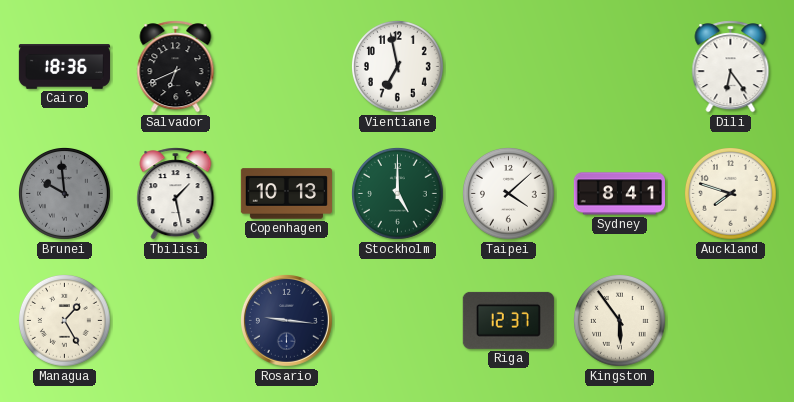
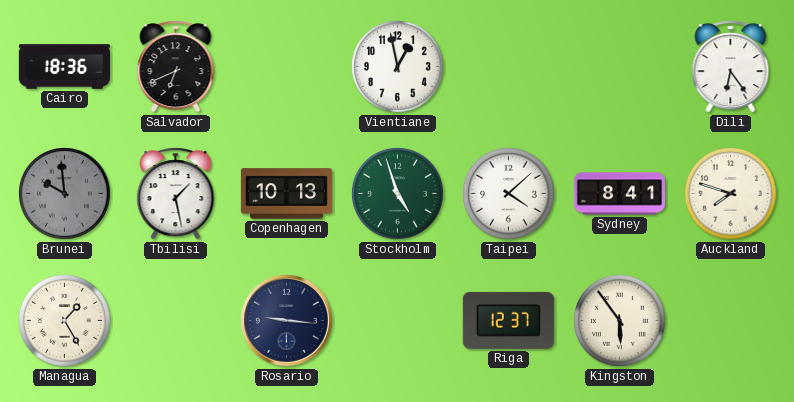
Vientiane: 6:58 -> 12:58
Stockholm: 5:00 -> 4:57
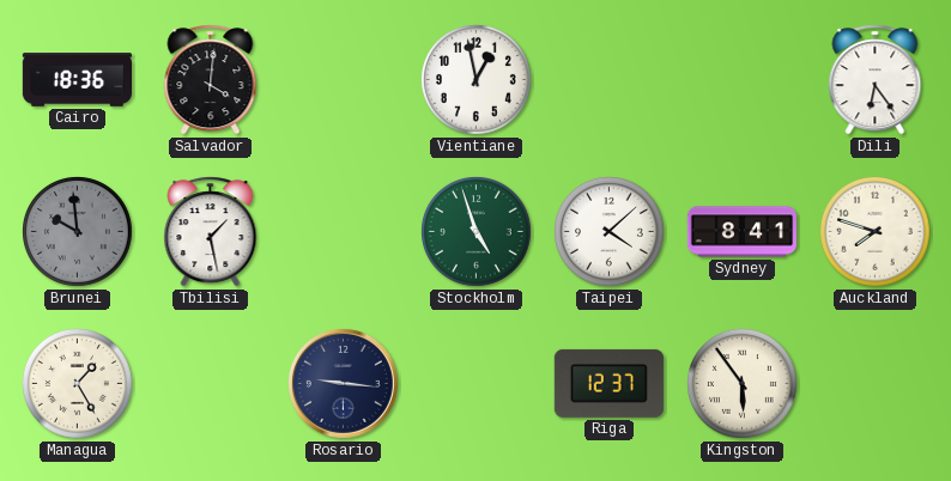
Salvador: 6:41 -> 4:01
Copenhagen: 10:13 -> none
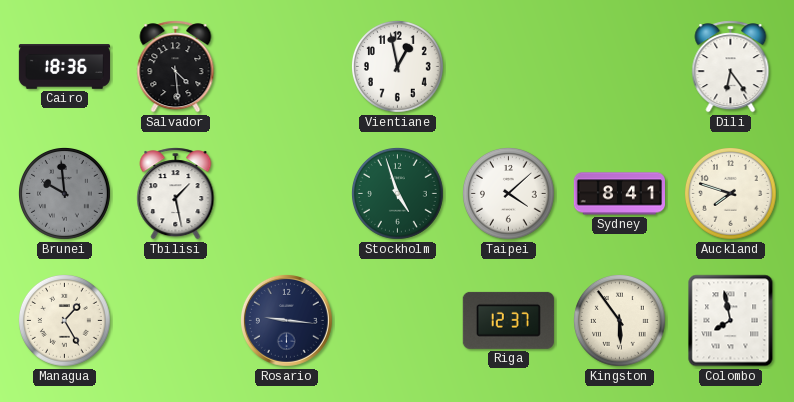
Salvador: 4:01 -> 4:29
Colombo: none -> 7:58
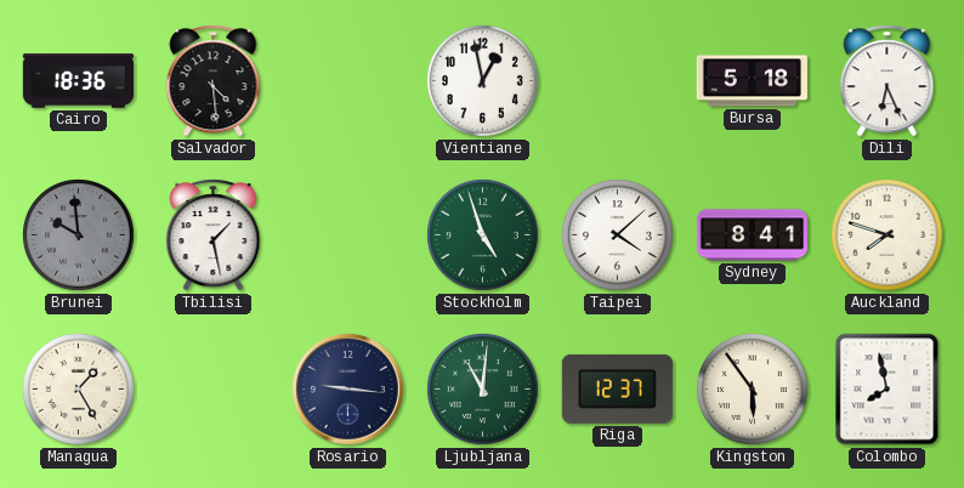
Bursa: none -> 5:18
Dili: 6:24 -> 6:26
Ljubljana: none -> 11:01
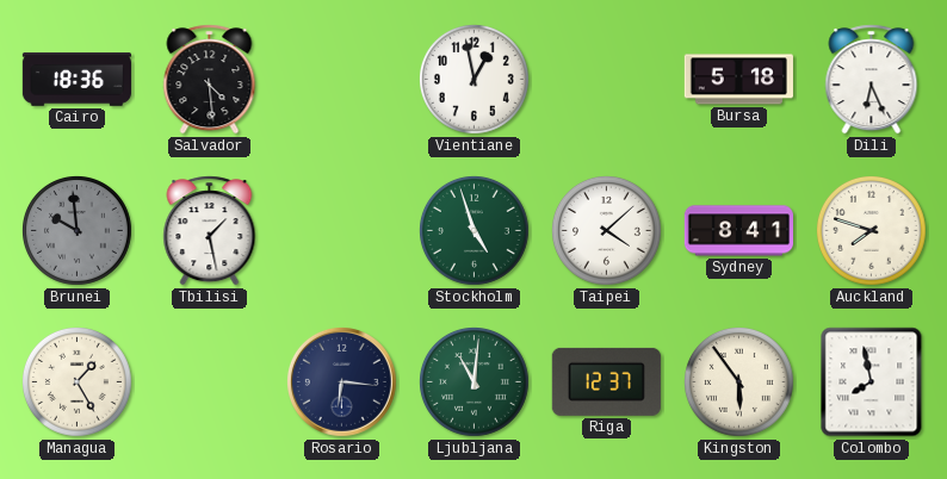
Rosario: 9:16 -> 6:16
